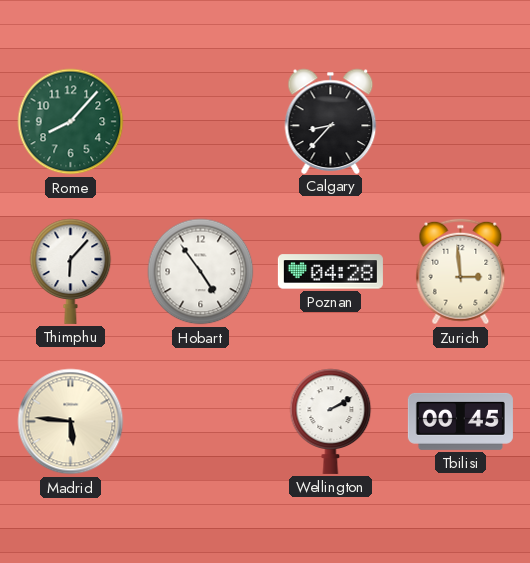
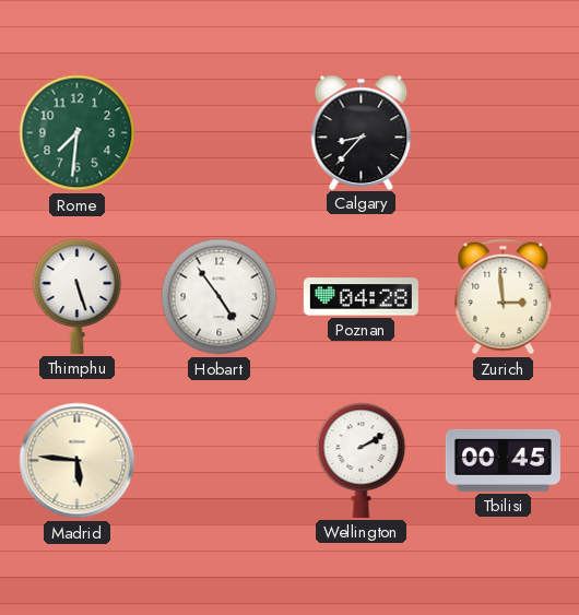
Rome: 8:07 -> 7:31
Thimphu: 6:07 -> 5:27
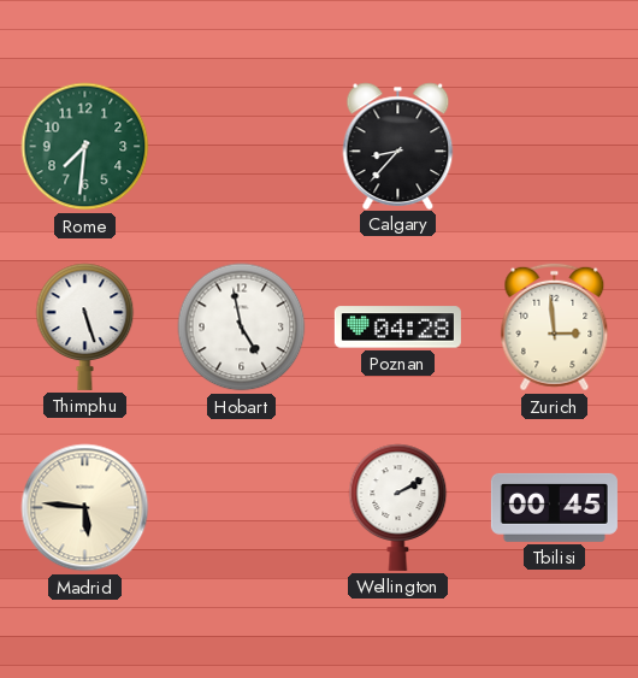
Hobart: 4:54 -> 4:58
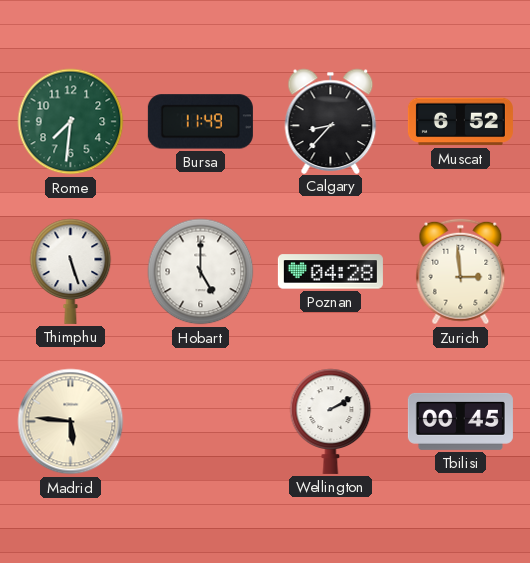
Bursa: none -> 11:49
Muscat: none -> 6:52
Hobart: 4:58 -> 5:00
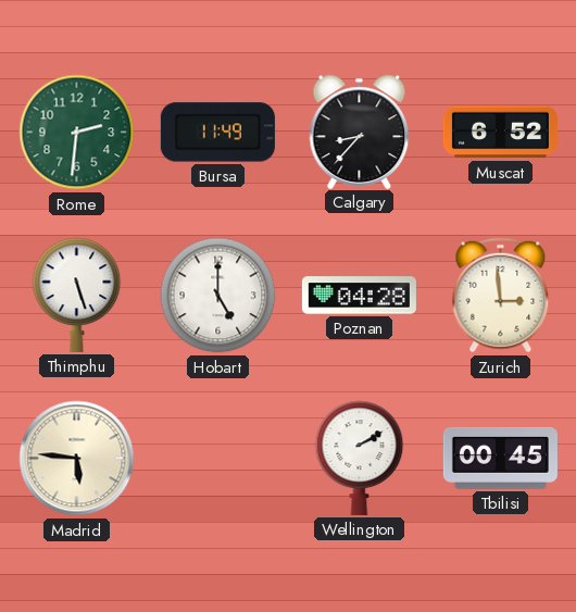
Rome: 7:31 -> 2:31
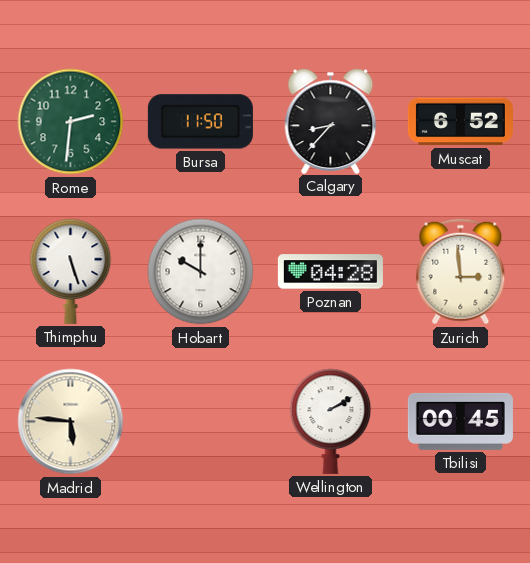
Bursa: 11:49 -> 11:50
Hobart: 5:00 -> 10:00
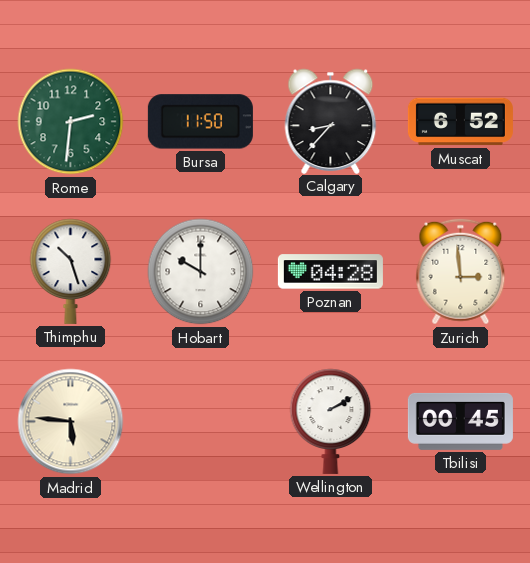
Thimphu: 5:27 -> 10:27
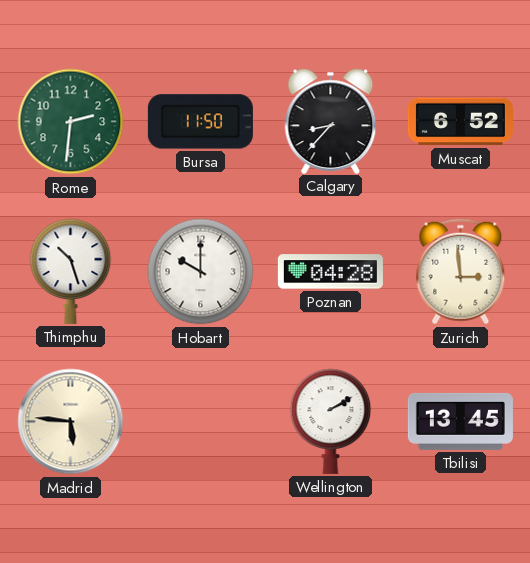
Tbilisi: 00:45 -> 13:45
